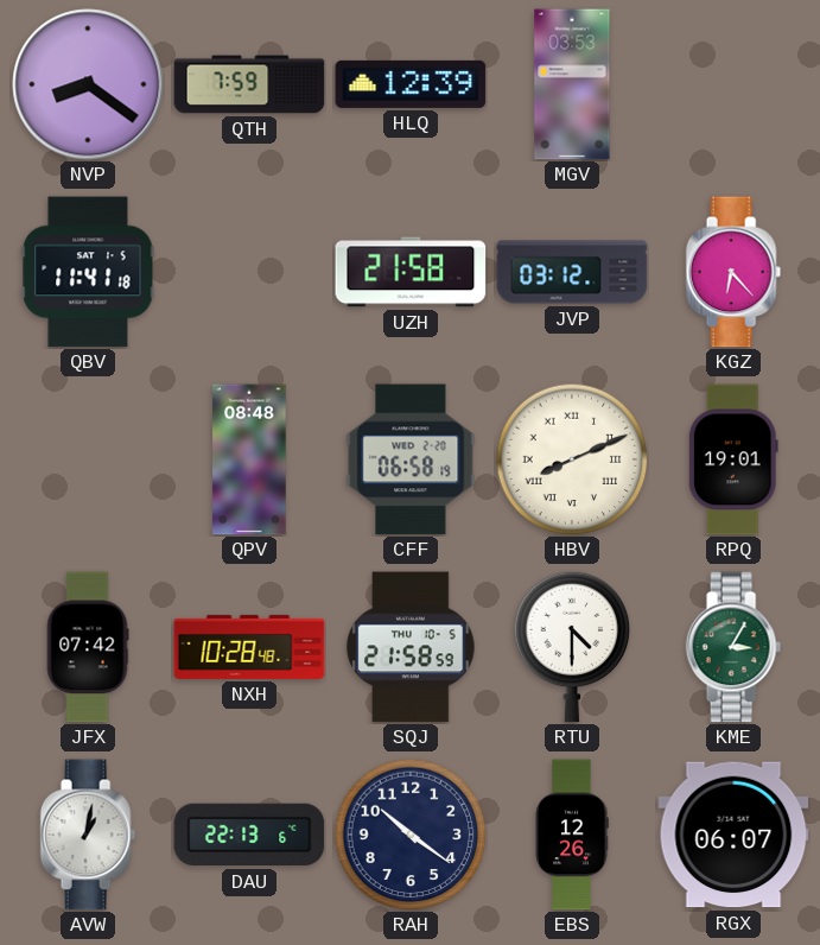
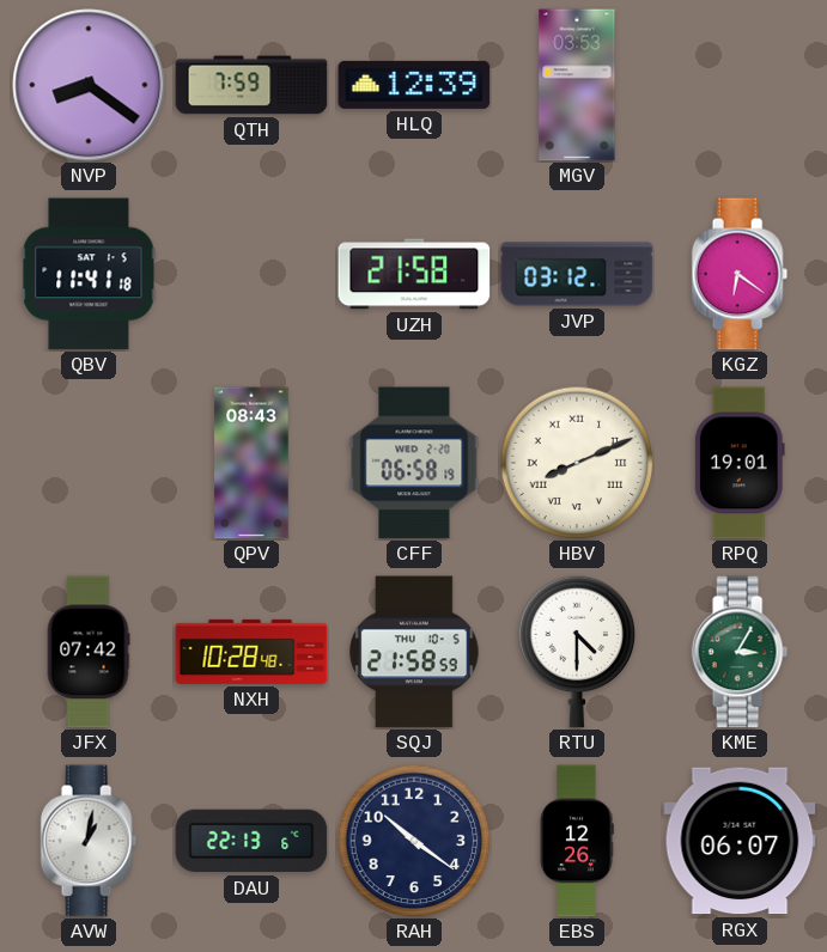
KGZ: 6:23 -> 6:21
QPV: 08:48 -> 08:43
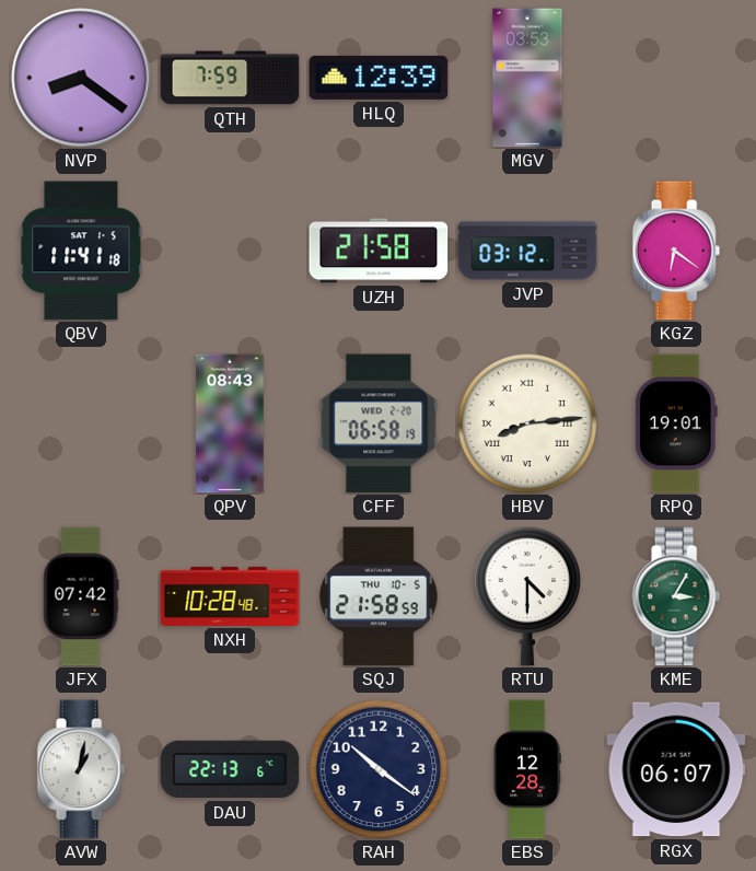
HBV: 8:11 -> 8:14
EBS: 12:26 -> 12:28
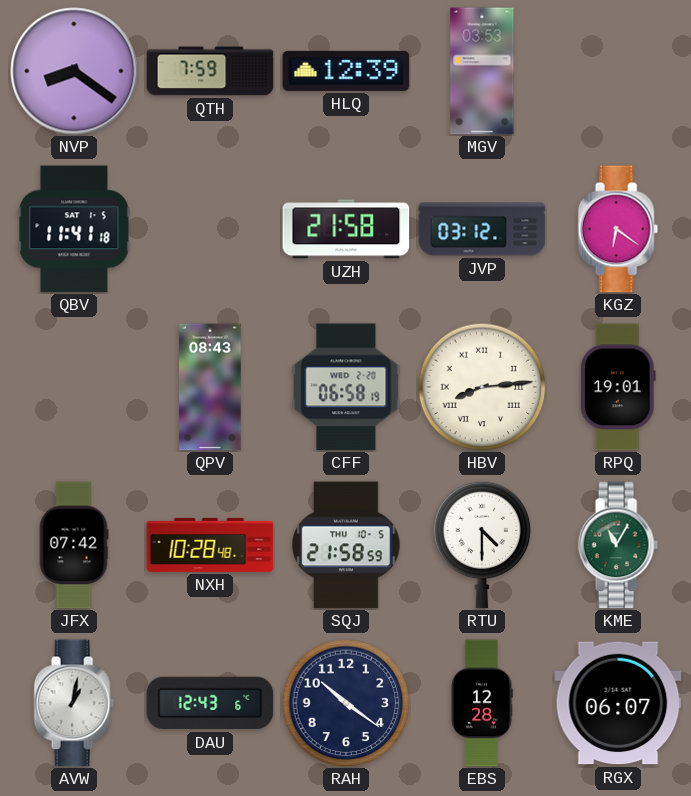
KME: 3:05 -> 11:05
DAU: 22:13 -> 12:43
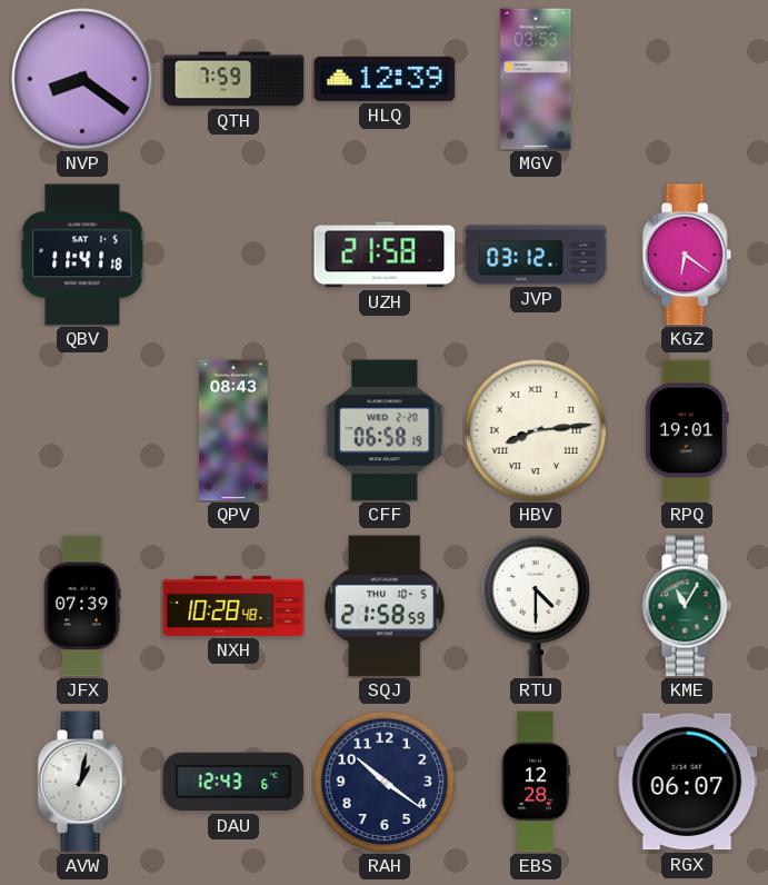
JFX: 07:42 -> 07:39
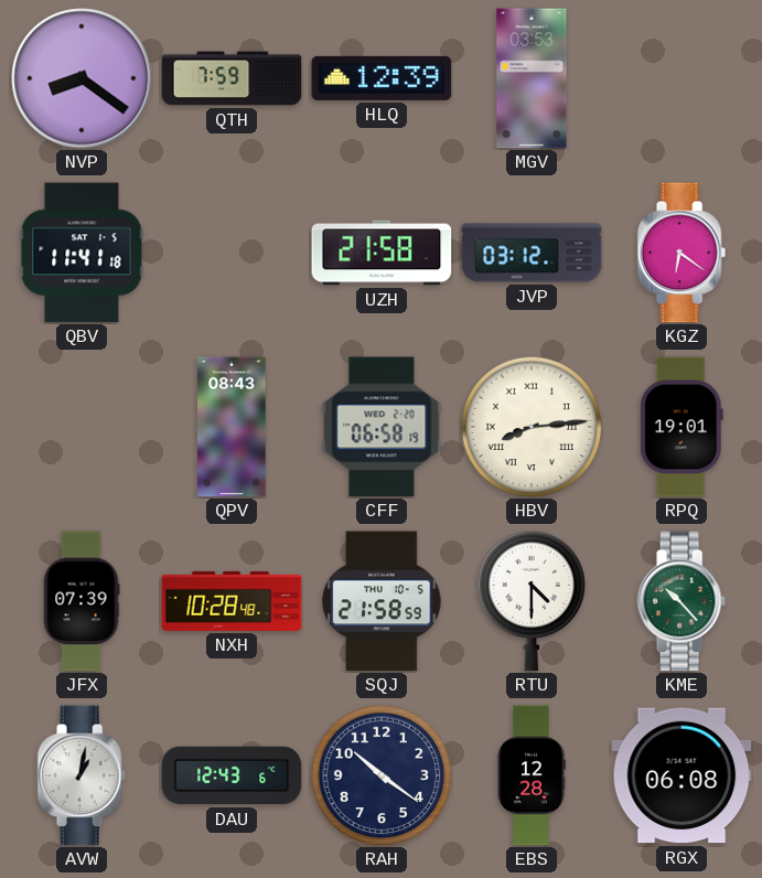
KME: 11:05 -> 10:23
RGX: 06:07 -> 06:08
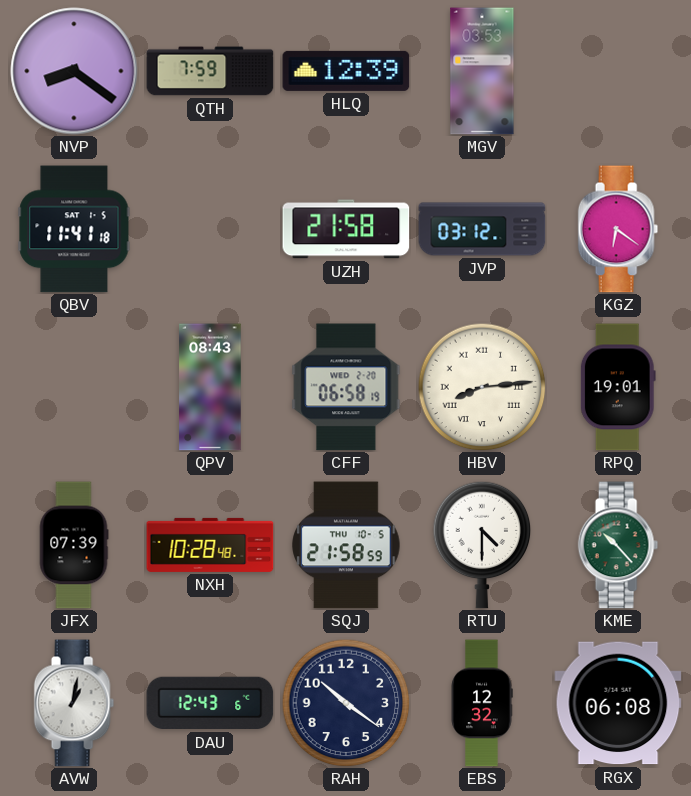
EBS: 12:28 -> 12:32
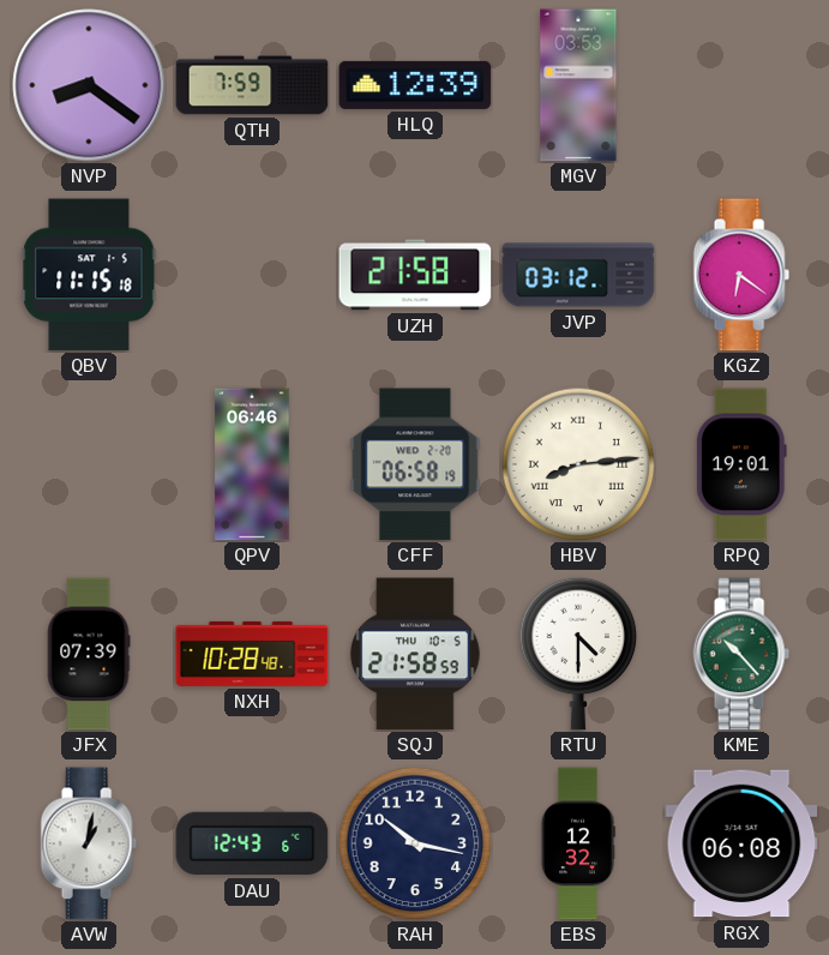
QBV: 11:41 -> 11:15
QPV: 08:43 -> 06:46
RAH: 10:21 -> 10:17
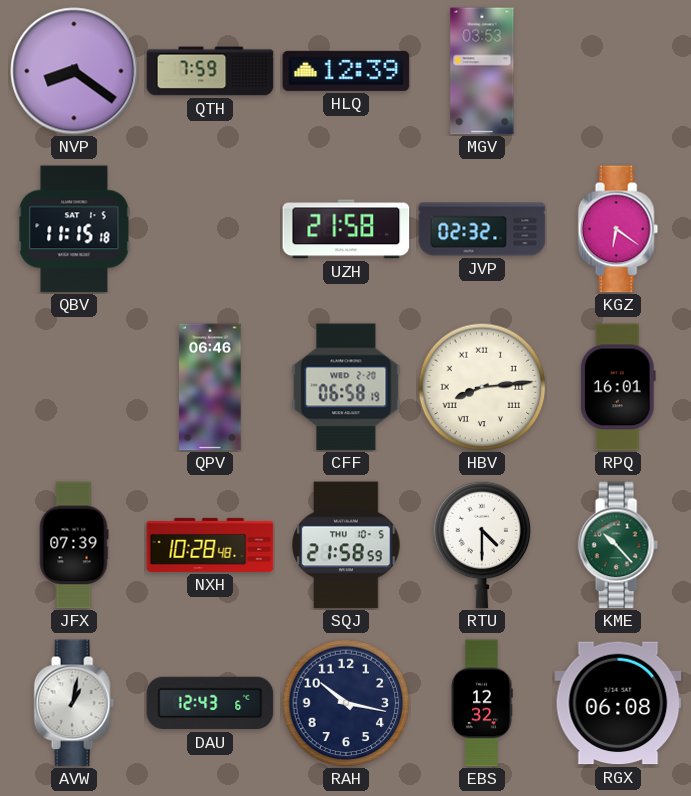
JVP: 03:12 -> 02:32
RPQ: 19:01 -> 16:01
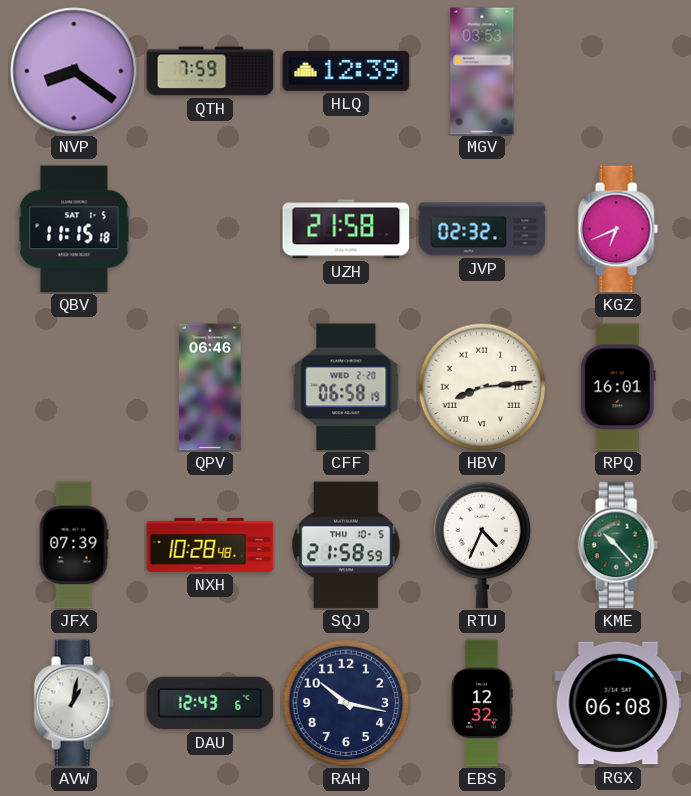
KGZ: 6:21 -> 6:41
RTU: 4:30 -> 4:34
